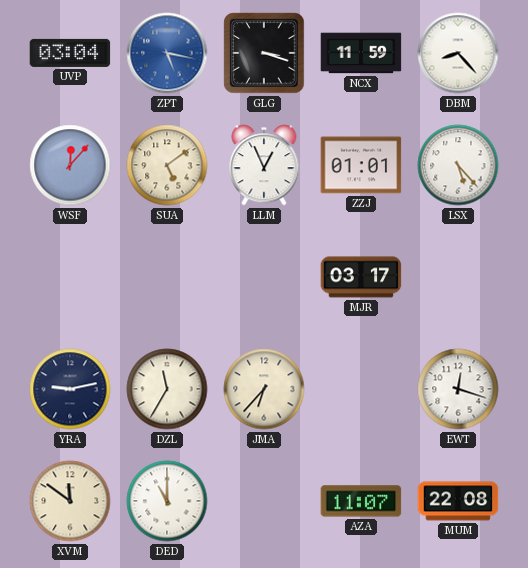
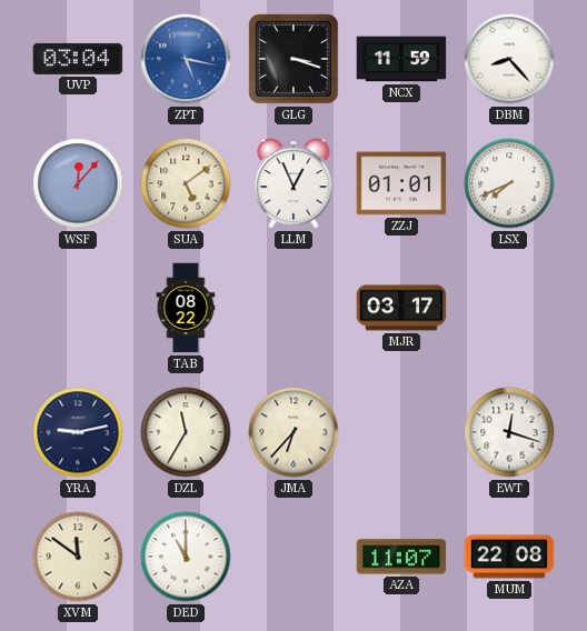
LSX: 5:23 -> 7:41
TAB: none -> 08:22
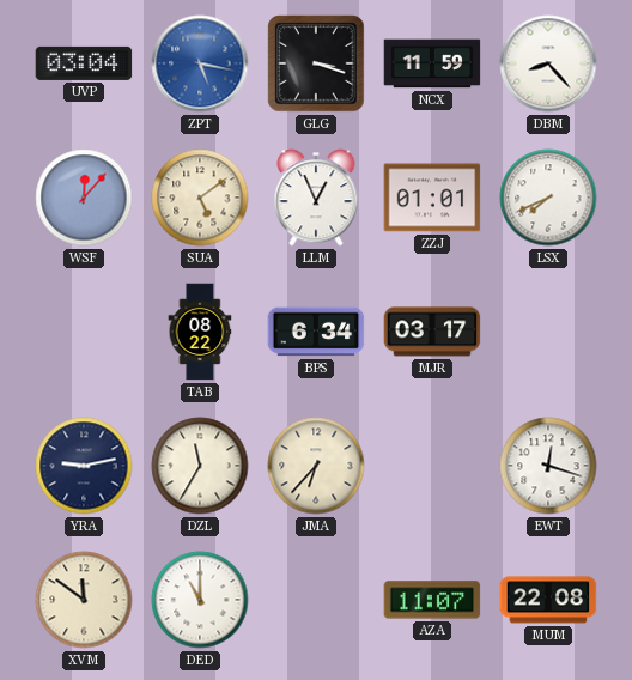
BPS: none -> 6:34
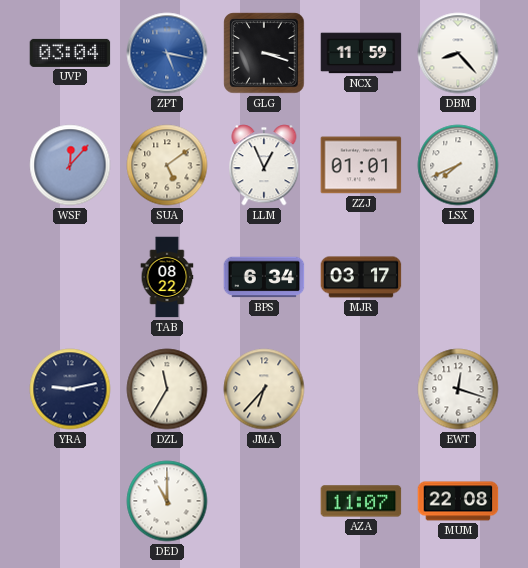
XVM: 11:51 -> none
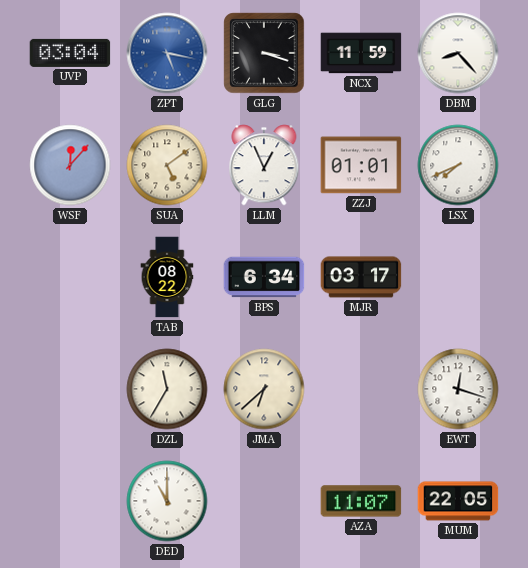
YRA: 9:13 -> none
JMA: 6:37 -> 6:38
MUM: 22:08 -> 22:05
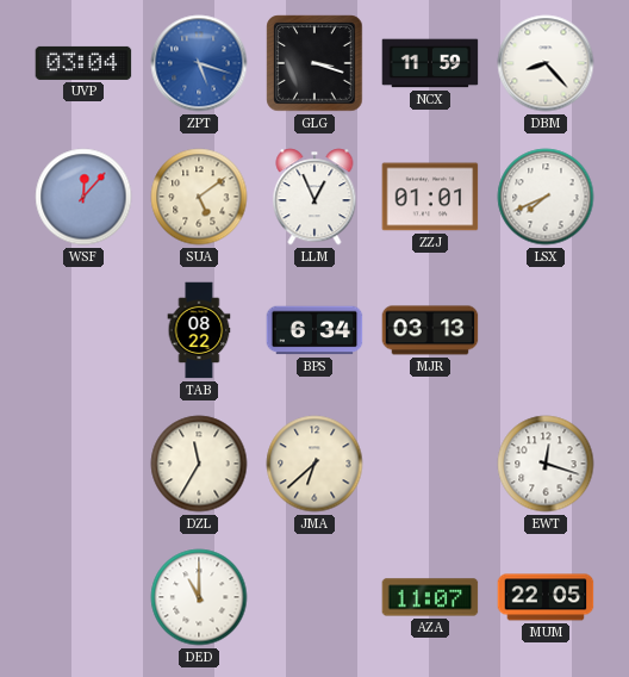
ZPT: 5:17 -> 5:18
MJR: 03:17 -> 03:13
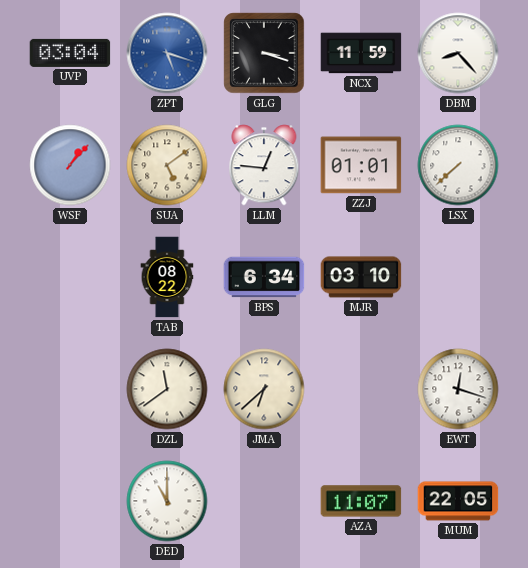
WSF: 12:07 -> 1:07
LLM: 12:56 -> 12:46
LSX: 7:41 -> 7:38
MJR: 03:13 -> 03:10
DZL: 11:35 -> 11:39
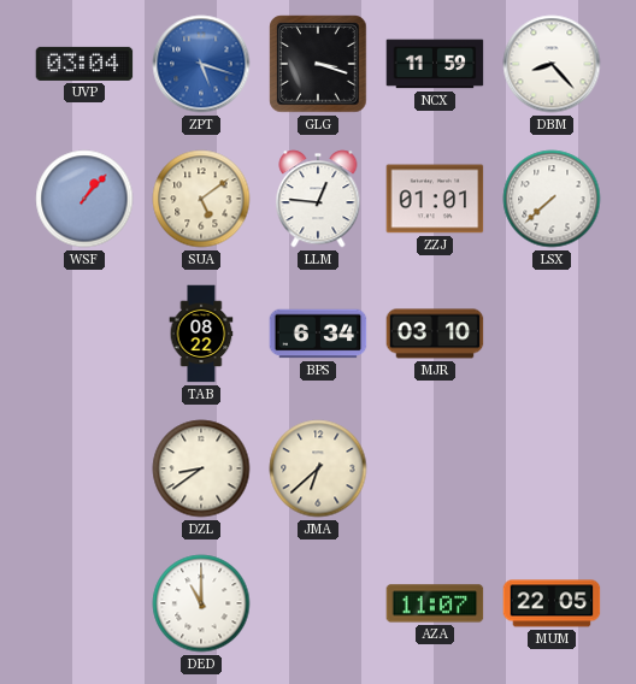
DZL: 11:39 -> 8:39
EWT: 12:18 -> none
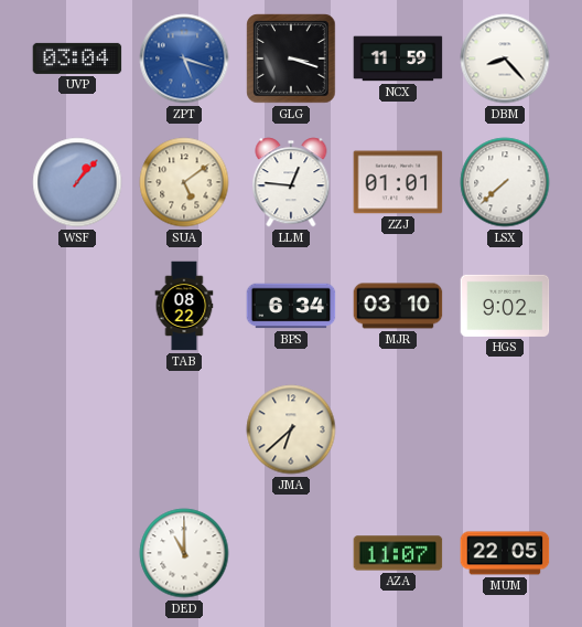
HGS: none -> 9:02
DZL: 8:39 -> none
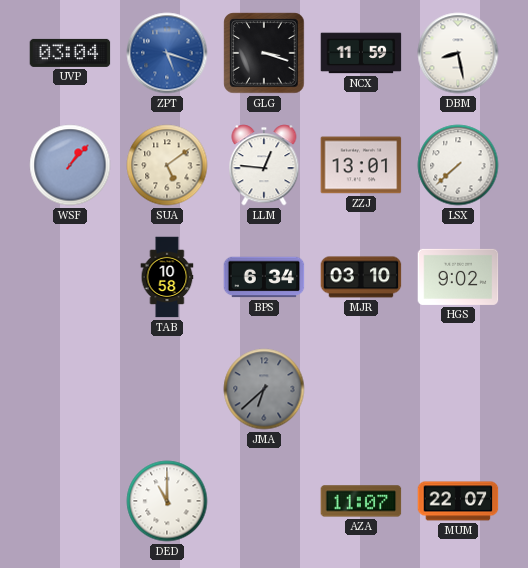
DBM: 8:23 -> 8:28
ZZJ: 01:01 -> 13:01
TAB: 08:22 -> 10:58
JMA dial: cream -> grey
MUM: 22:05 -> 22:07
